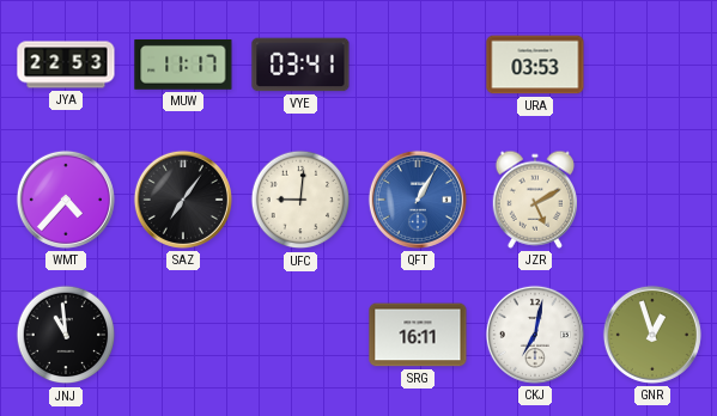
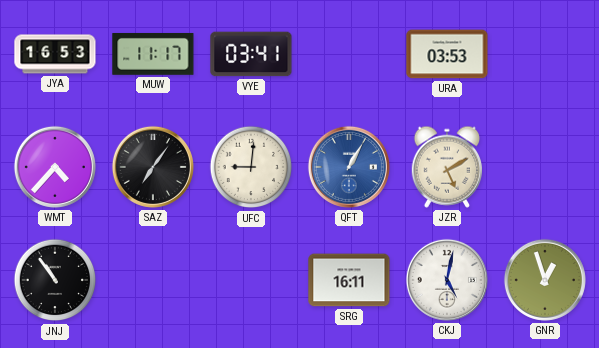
JYA: 22:53 -> 16:53
JNJ: 10:59 -> 10:54
CKJ: 7:02 -> 5:02
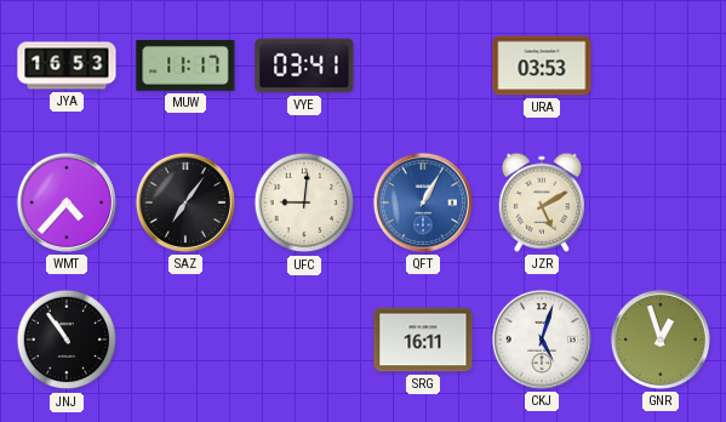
CKJ: 5:02 -> 5:03
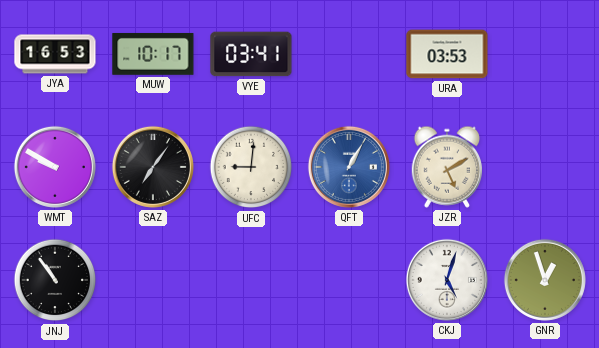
MUW: 11:17 -> 10:17
WMT: 4:37 -> 9:50
SRG: 16:11 -> none
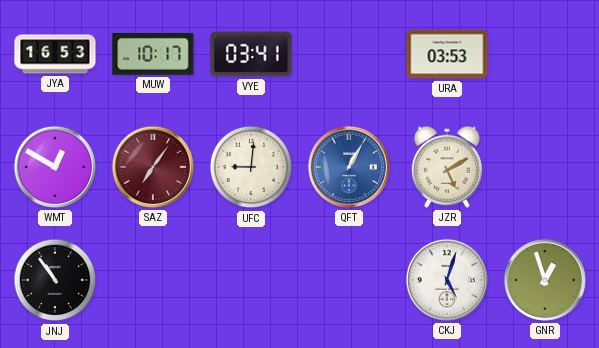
WMT: 9:50 -> 12:50
SAZ dial: black -> burgundy
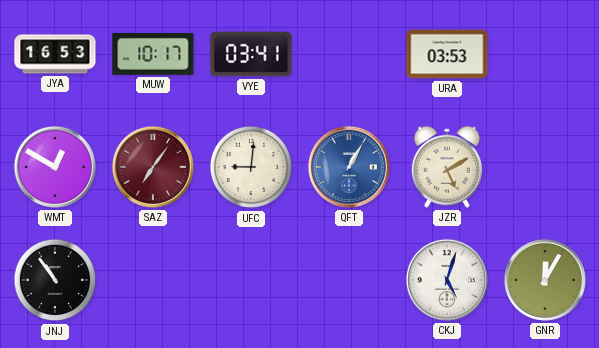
GNR: 12:57 -> 12:05
